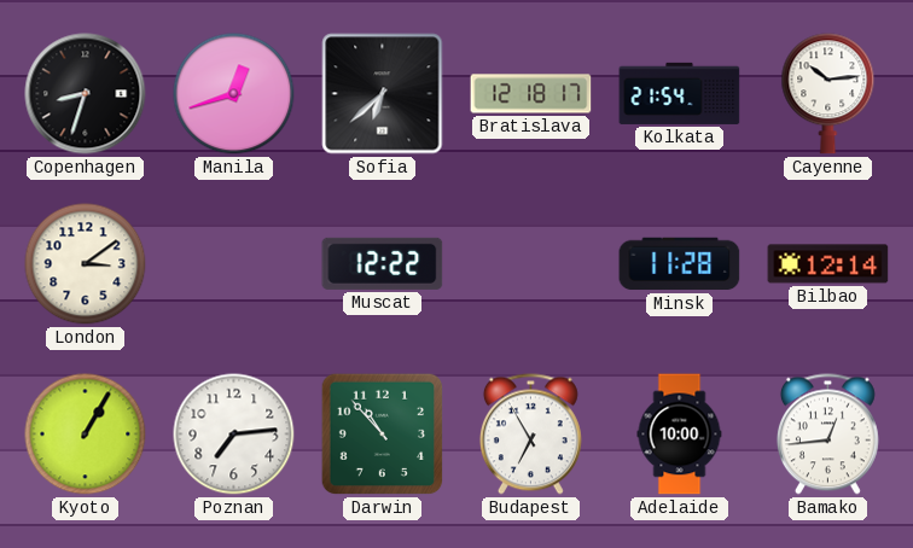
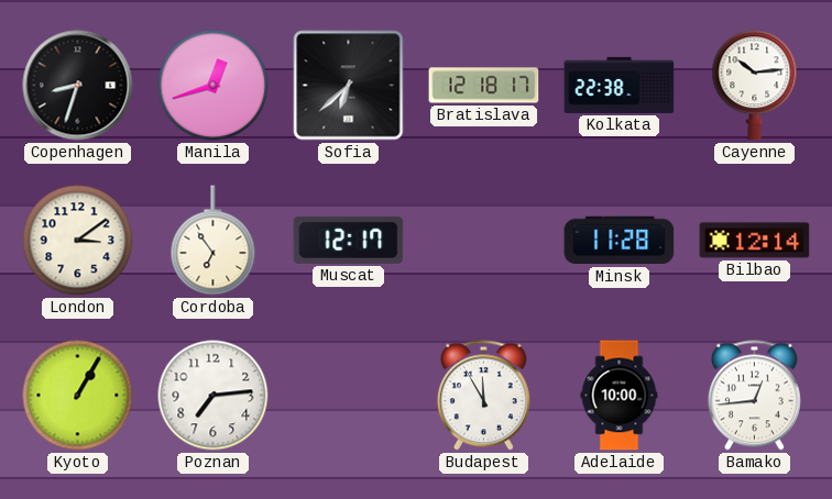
Kolkata: 21:54 -> 22:38
Cordoba: none -> 6:54
Muscat: 12:22 -> 12:17
Darwin: 10:53 -> none
Budapest: 6:55 -> 11:55
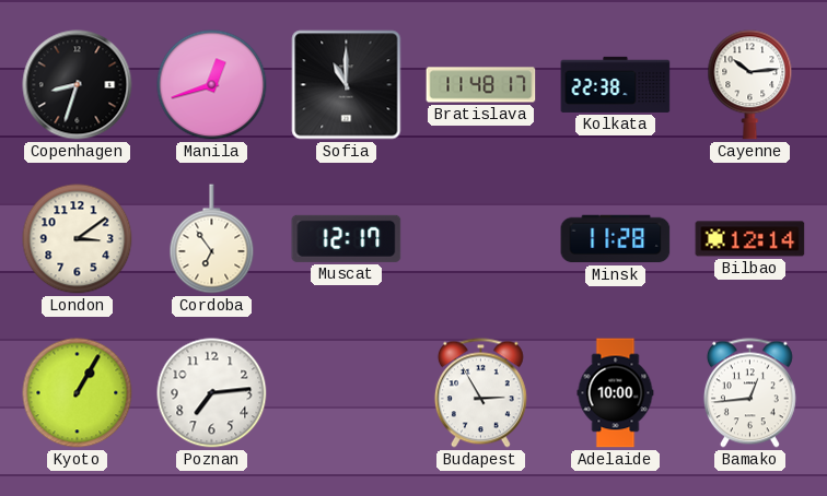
Sofia: 6:38 -> 11:00
Bratislava: 12:18 -> 11:48
Budapest: 11:55 -> 2:55
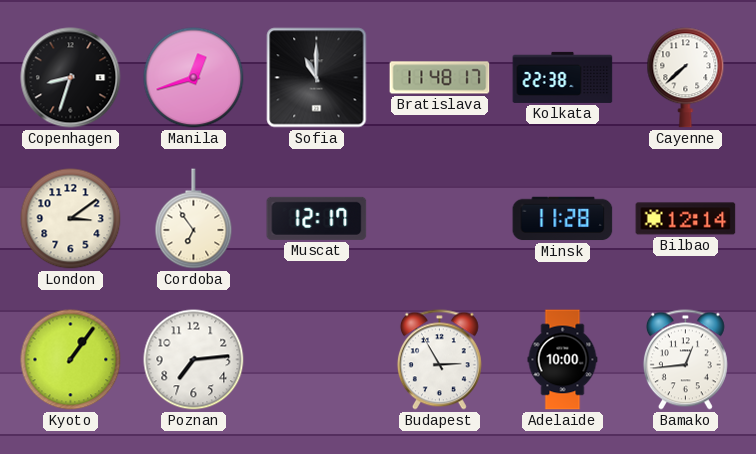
Cayenne: 10:14 -> 7:38
Kyoto: 1:05 -> 1:06
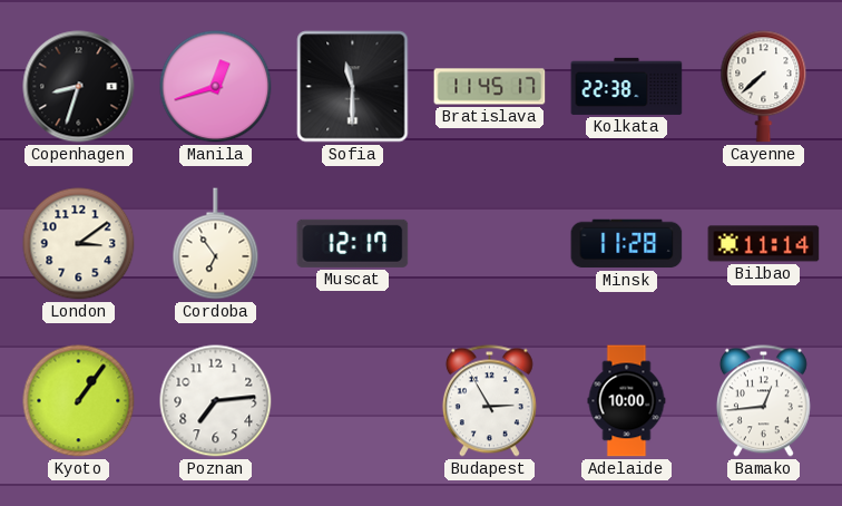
Sofia: 11:00 -> 11:30
Bratislava: 11:48 -> 11:45
Bilbao: 12:14 -> 11:14
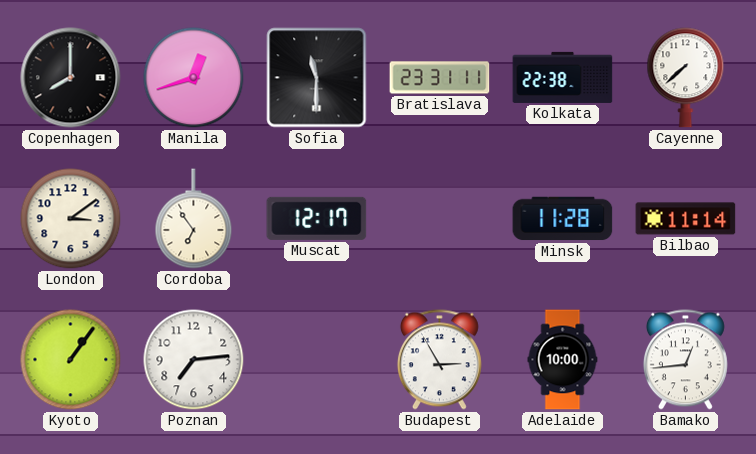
Copenhagen: 8:33 -> 8:00
Bratislava: 11:45 -> 23:31
